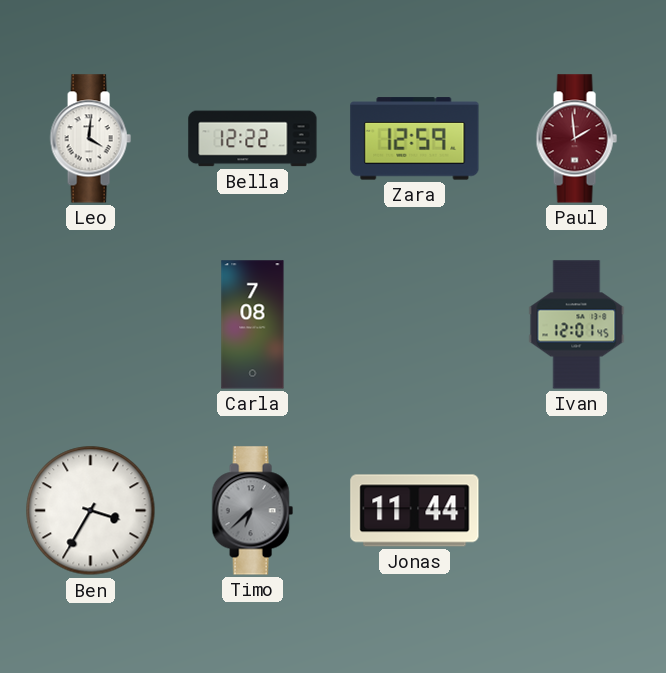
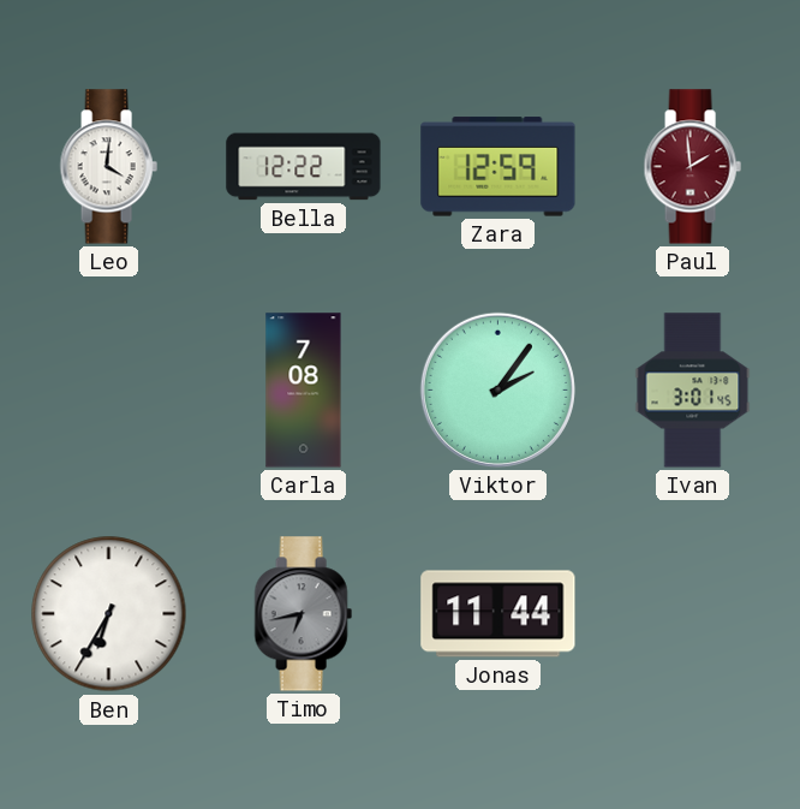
Viktor: none -> 2:06
Ivan: 12:01 -> 3:01
Ben: 3:35 -> 6:35
Timo: 6:38 -> 6:43
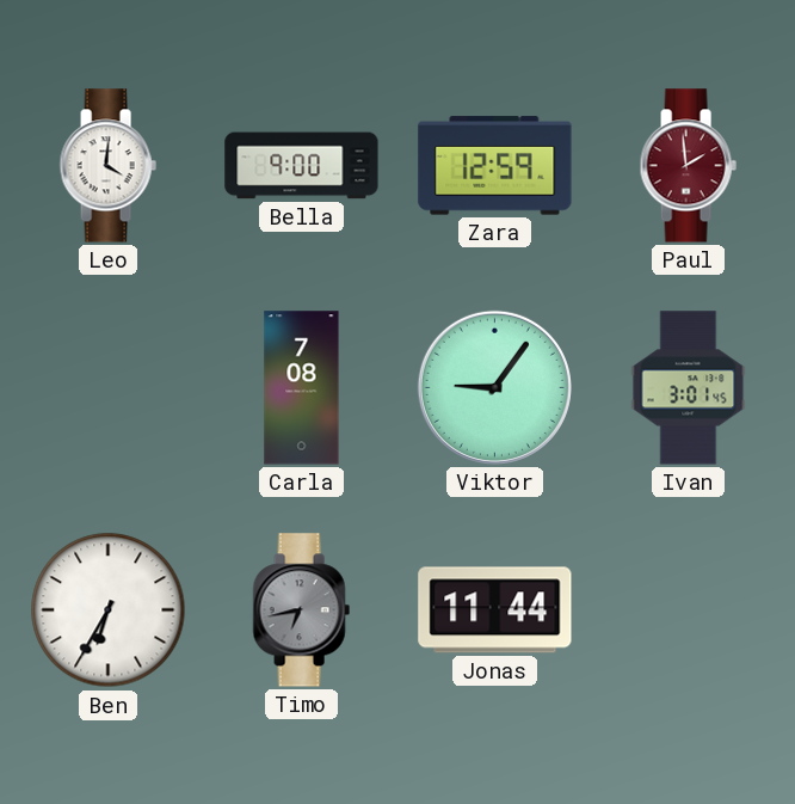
Bella: 12:22 -> 9:00
Viktor: 2:06 -> 9:06
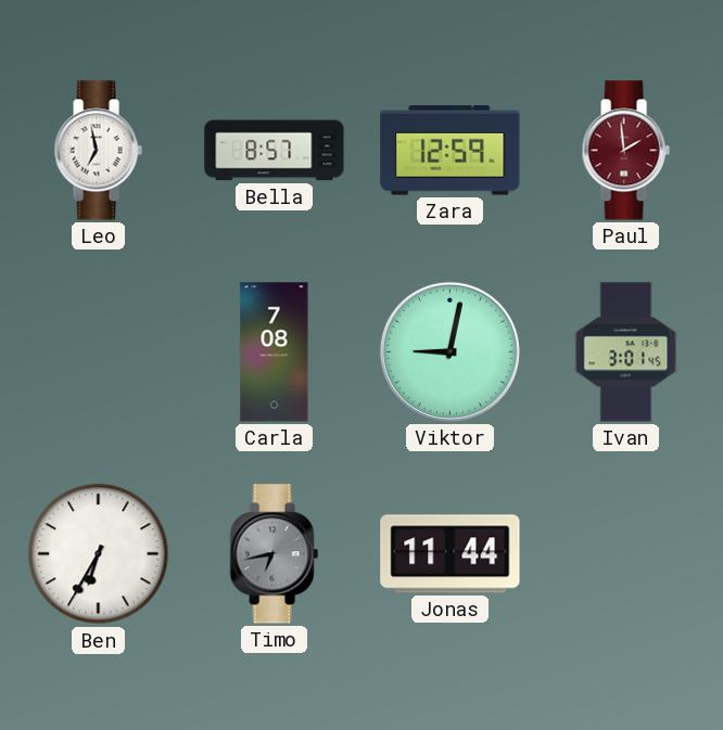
Leo: 4:01 -> 6:58
Bella: 9:00 -> 8:57
Viktor: 9:06 -> 9:02
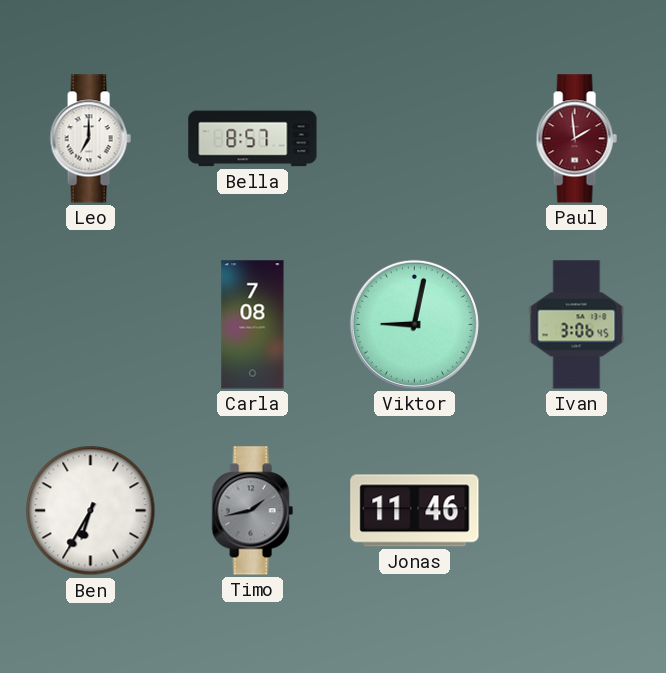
Leo: 6:58 -> 7:00
Zara: 12:59 -> none
Ivan: 3:01 -> 3:06
Timo: 6:43 -> 1:43
Jonas: 11:44 -> 11:46
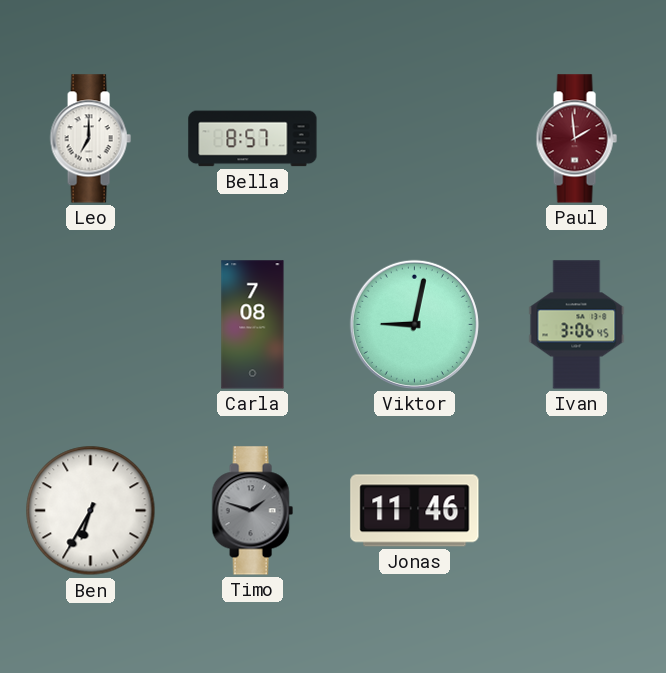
Timo: 1:43 -> 1:48
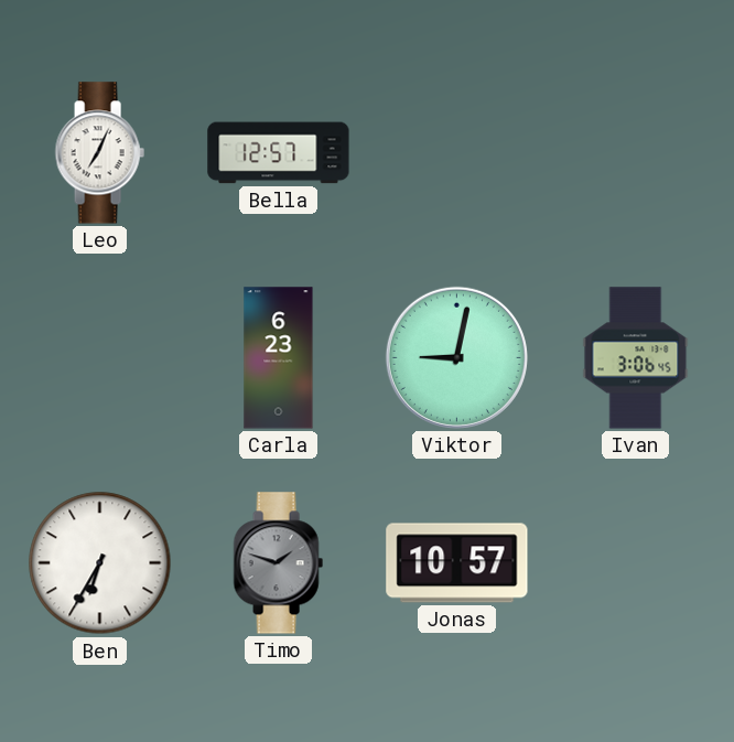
Leo: 7:00 -> 7:04
Bella: 8:57 -> 12:57
Paul: 1:59 -> none
Carla: 7:08 -> 6:23
Jonas: 11:46 -> 10:57
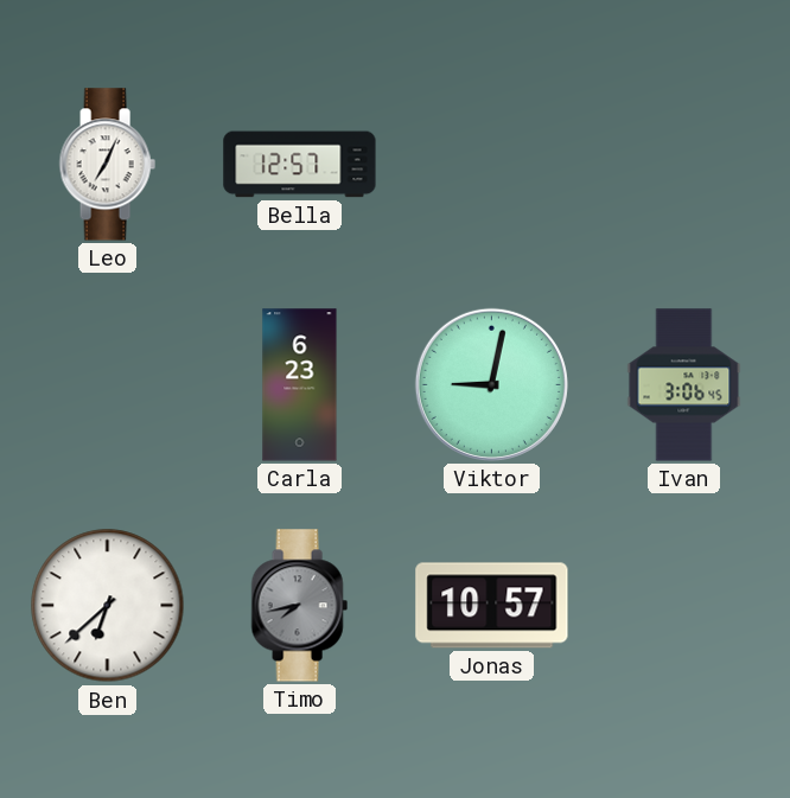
Ben: 6:35 -> 6:38
Timo: 1:48 -> 7:43
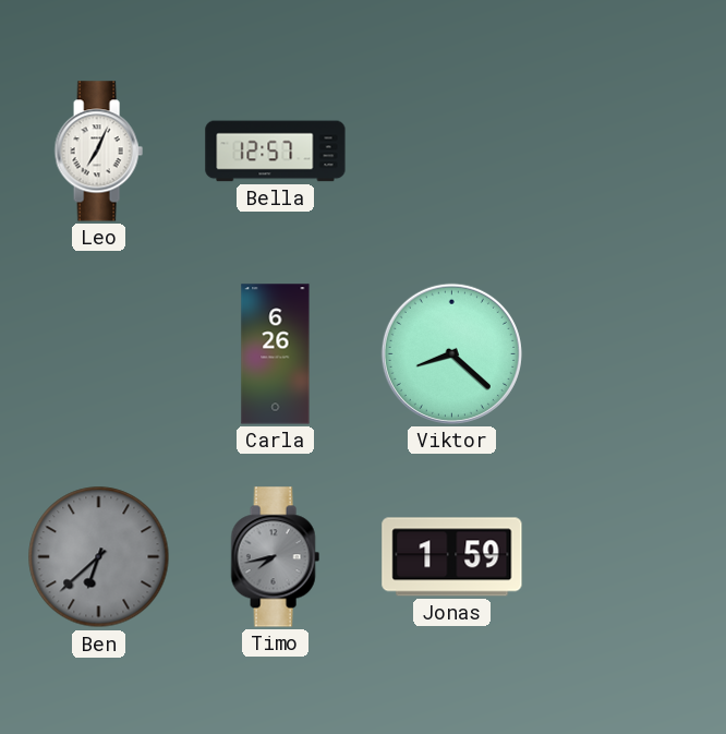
Carla: 6:23 -> 6:26
Viktor: 9:02 -> 8:22
Ivan: 3:06 -> none
Ben dial: white -> grey
Jonas: 10:57 -> 1:59
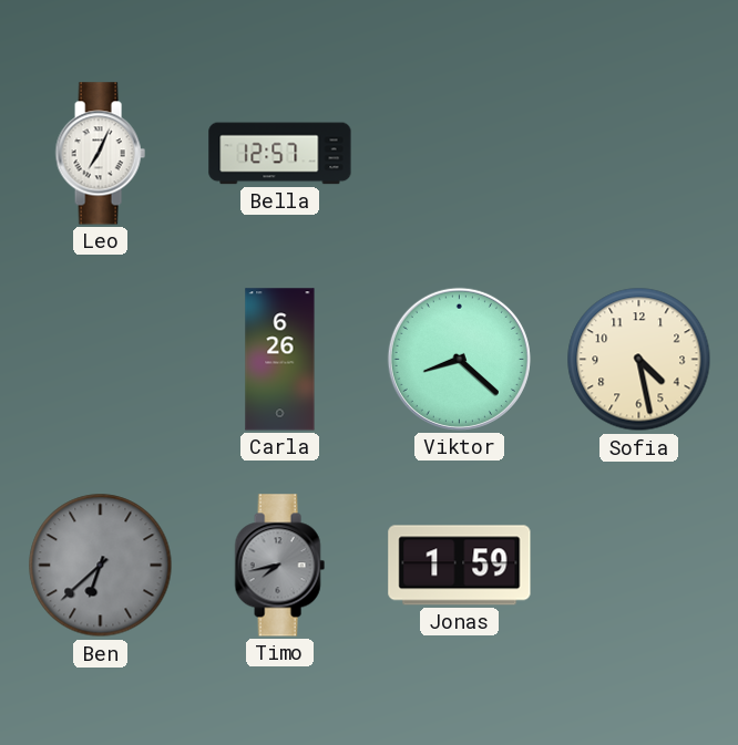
Sofia: none -> 4:28
